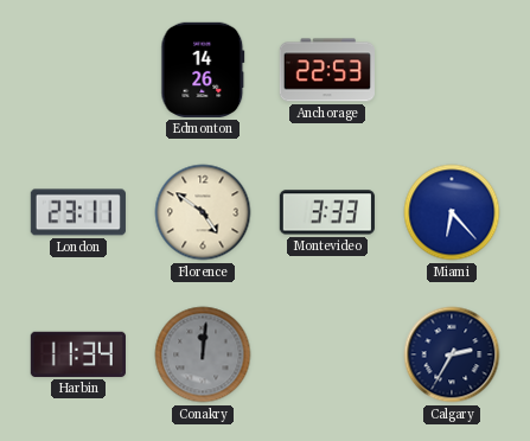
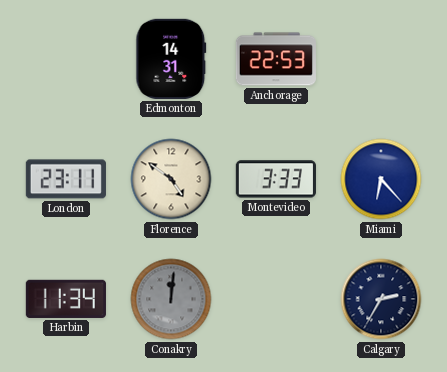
Edmonton: 14:26 -> 14:31
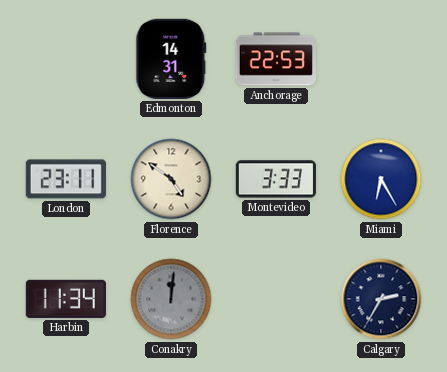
Miami: 6:23 -> 6:25
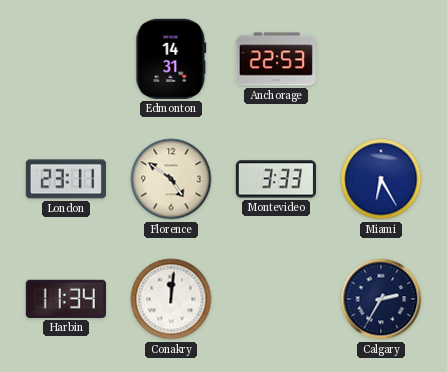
Conakry dial: grey -> white
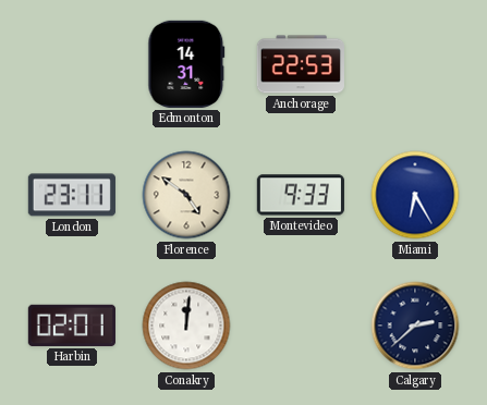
Montevideo: 3:33 -> 9:33
Harbin: 11:34 -> 02:01
Calgary: 2:35 -> 2:38
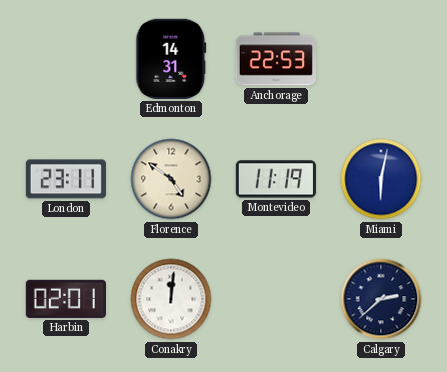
Montevideo: 9:33 -> 11:19
Miami: 6:25 -> 6:02
